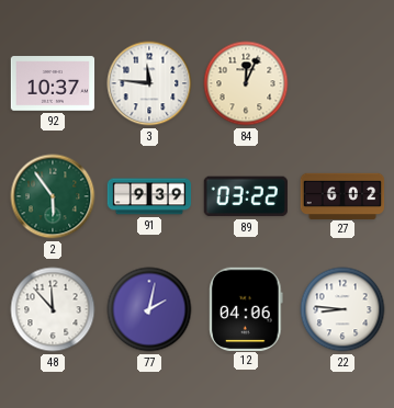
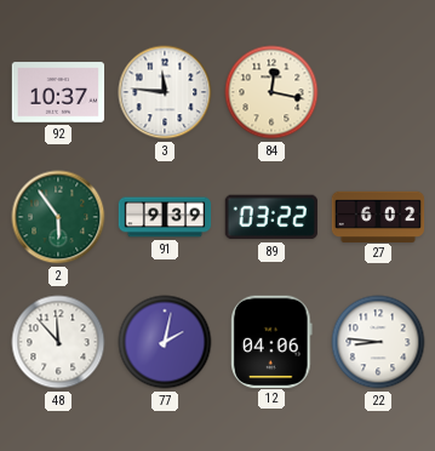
84: 12:04 -> 12:17
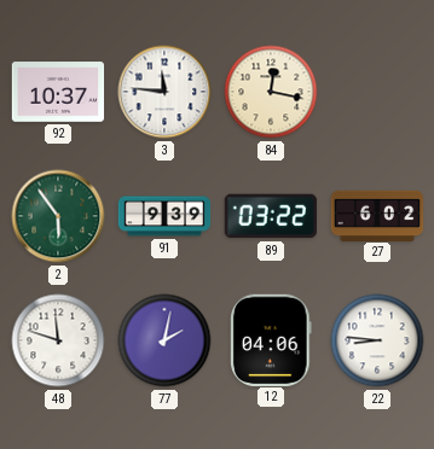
48: 11:53 -> 11:48
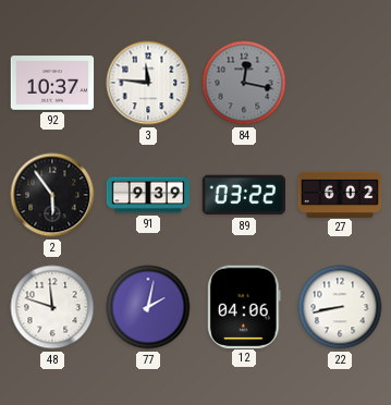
84 dial: cream -> grey
2 dial: green -> black
22: 8:46 -> 8:43
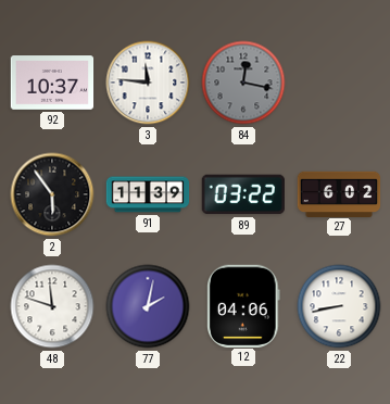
91: 9:39 -> 11:39
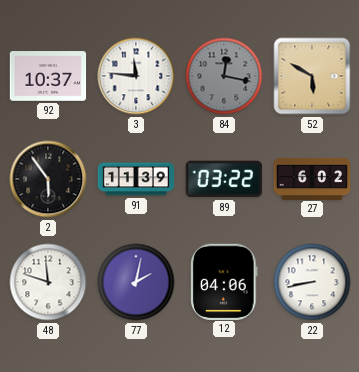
52: none -> 5:50
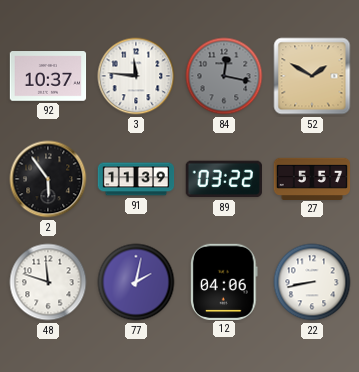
52: 5:50 -> 1:50
27: 6:02 -> 5:57
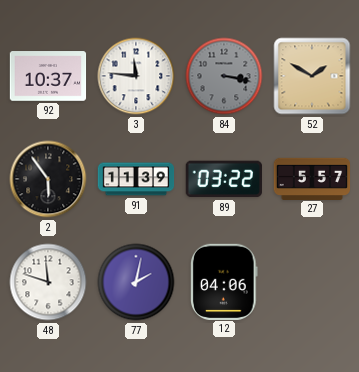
84: 12:17 -> 3:17
22: 8:43 -> none
